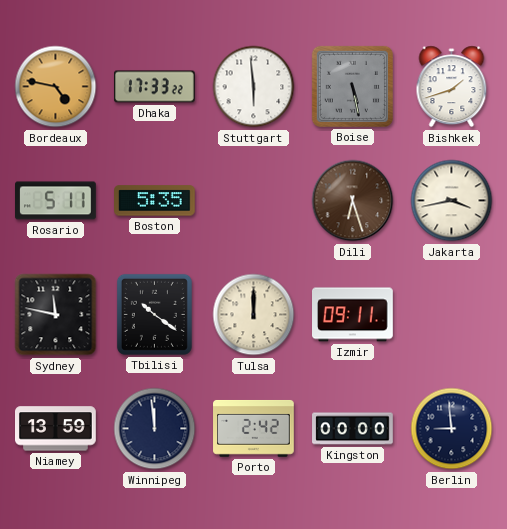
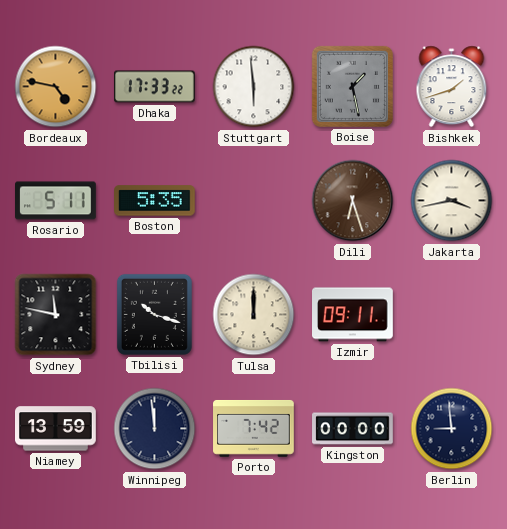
Boise: 5:28 -> 1:28
Tbilisi: 10:21 -> 10:18
Porto: 2:42 -> 7:42
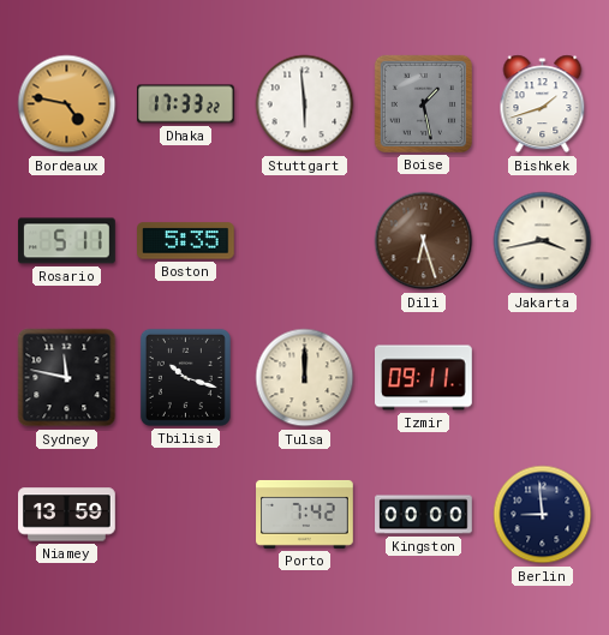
Winnipeg: 11:59 -> none
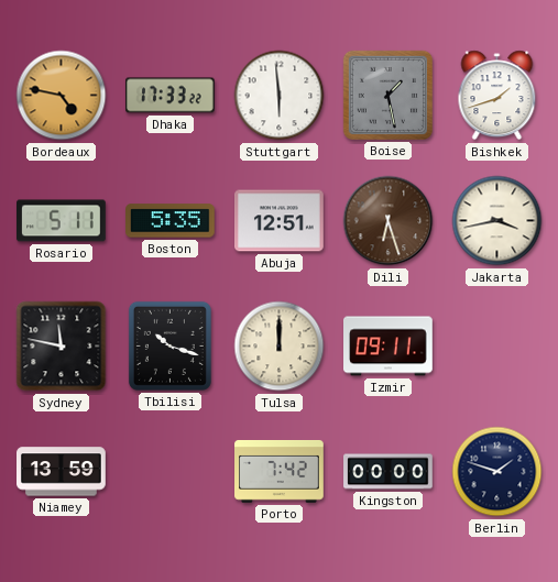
Abuja: none -> 12:51
Berlin: 8:59 -> 1:48
